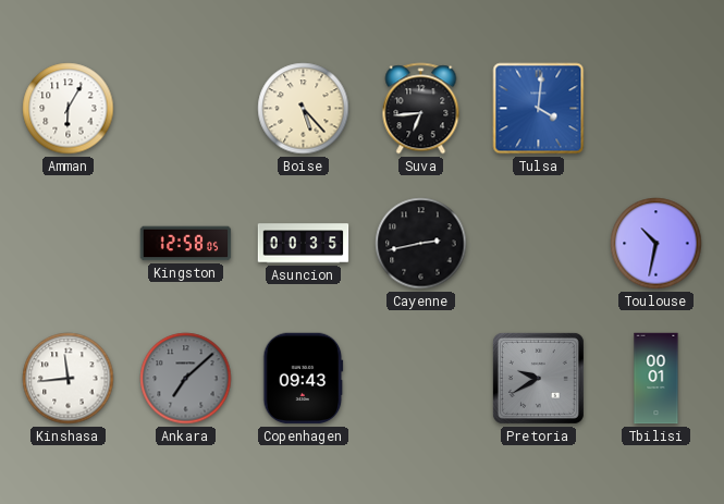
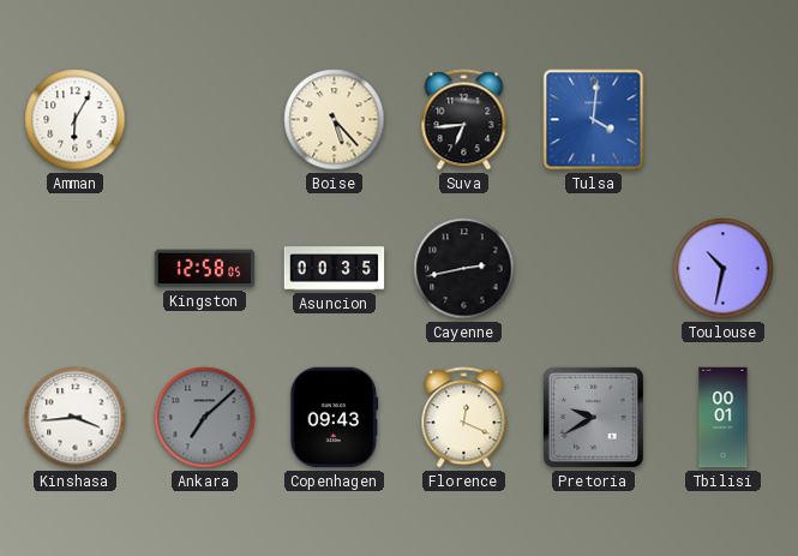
Kinshasa: 11:44 -> 3:44
Florence: none -> 12:19
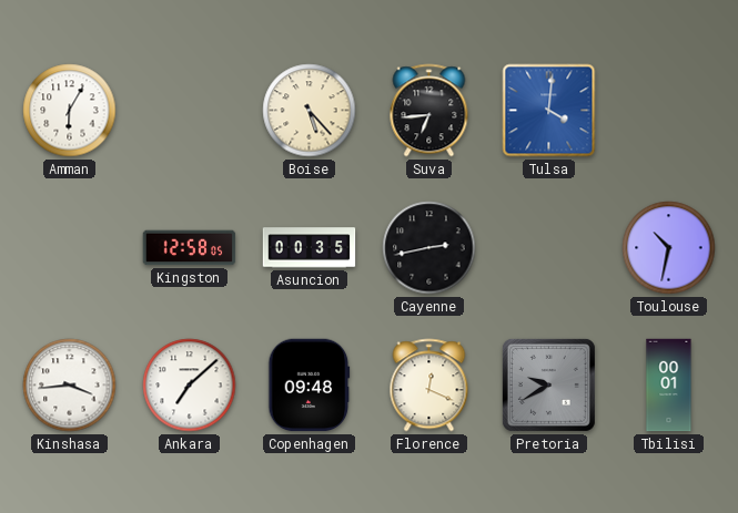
Ankara dial: grey -> white
Copenhagen: 09:43 -> 09:48
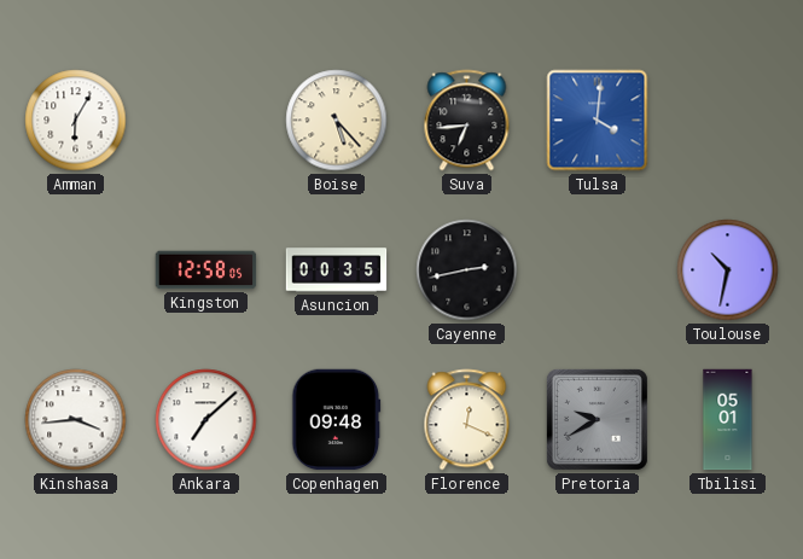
Tbilisi: 00:01 -> 05:01
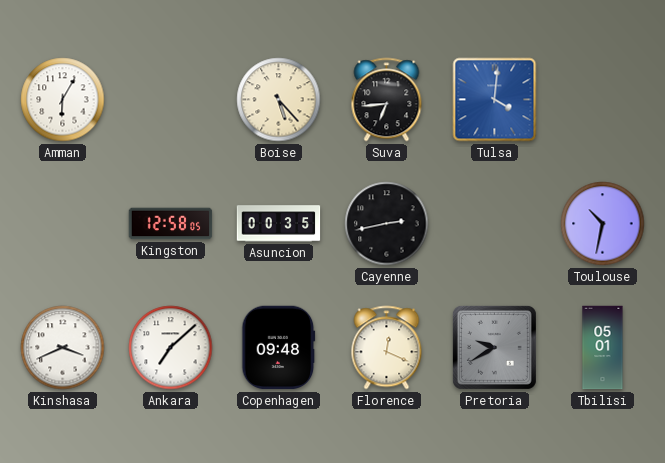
Kinshasa: 3:44 -> 3:41
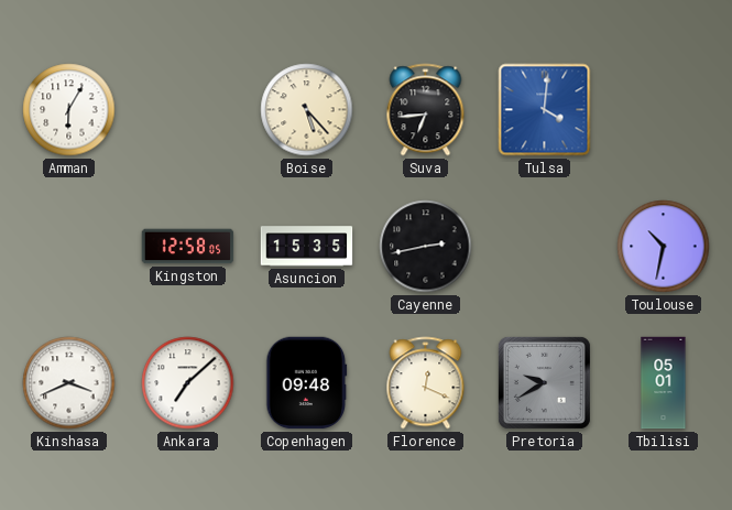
Asuncion: 00:35 -> 15:35
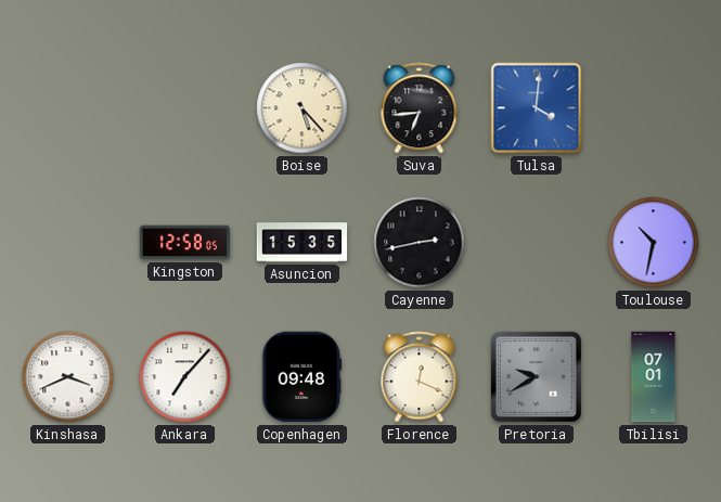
Amman: 6:05 -> none
Ankara: 7:08 -> 7:07
Tbilisi: 05:01 -> 07:01
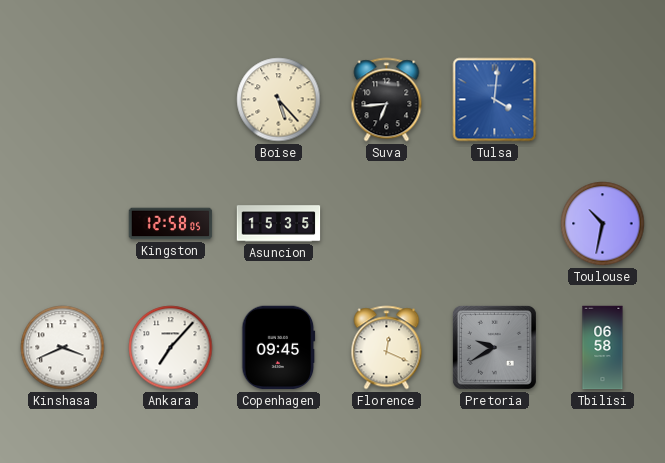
Cayenne: 2:43 -> none
Copenhagen: 09:48 -> 09:45
Tbilisi: 07:01 -> 06:58
